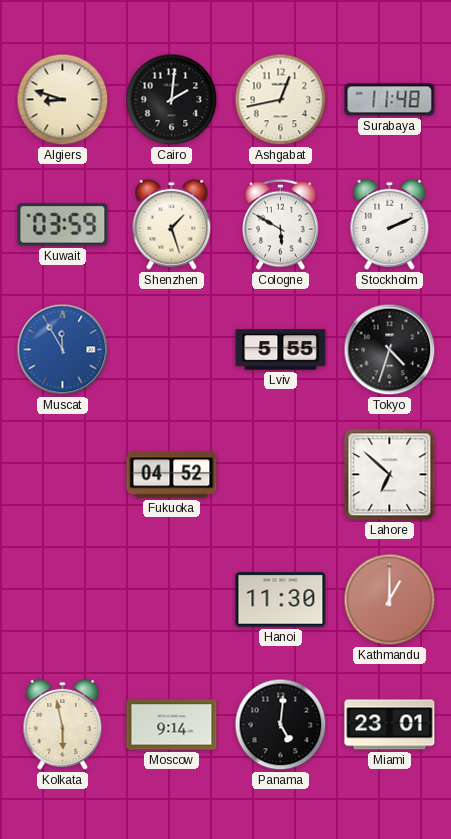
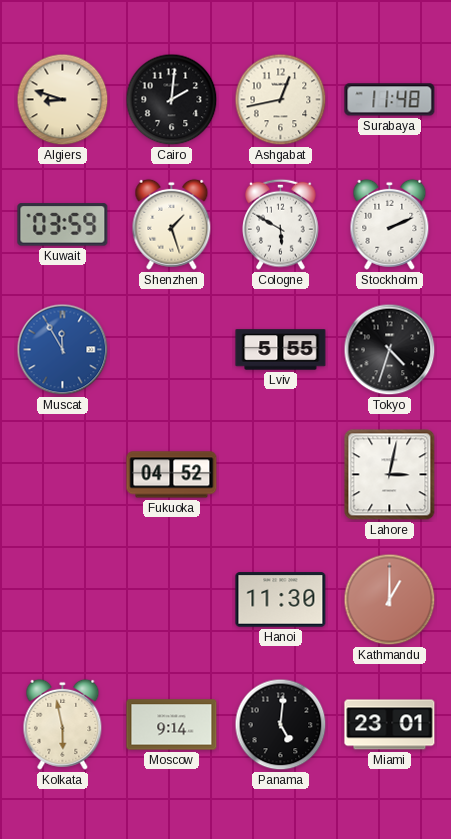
Lahore: 6:52 -> 3:02
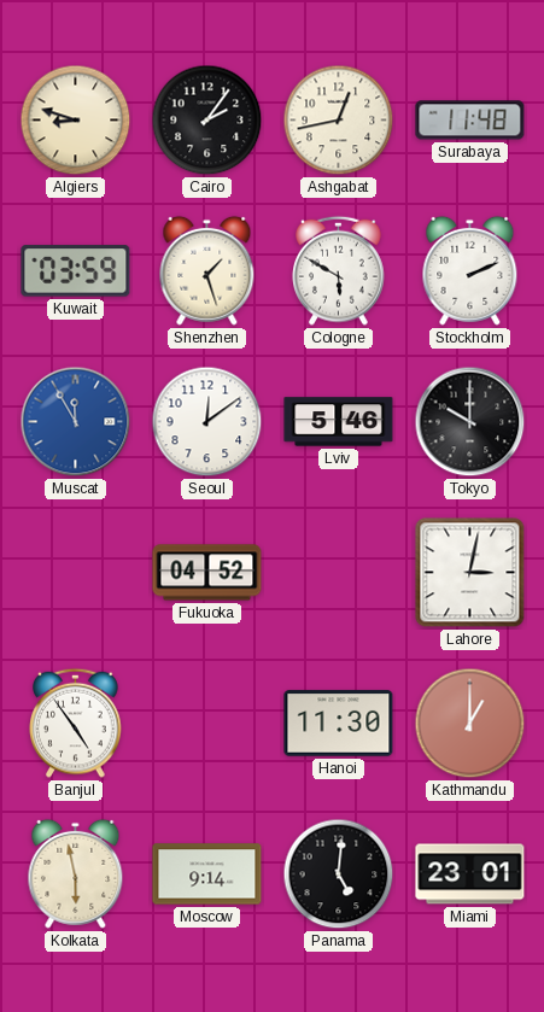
Cairo: 2:01 -> 2:06
Seoul: none -> 12:09
Lviv: 5:55 -> 5:46
Tokyo: 4:33 -> 10:00
Banjul: none -> 4:54
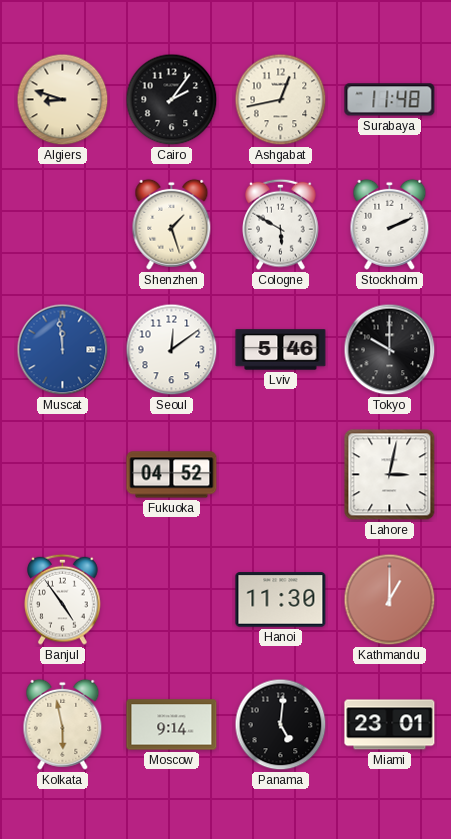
Kuwait: 03:59 -> none
Muscat: 11:55 -> 11:59
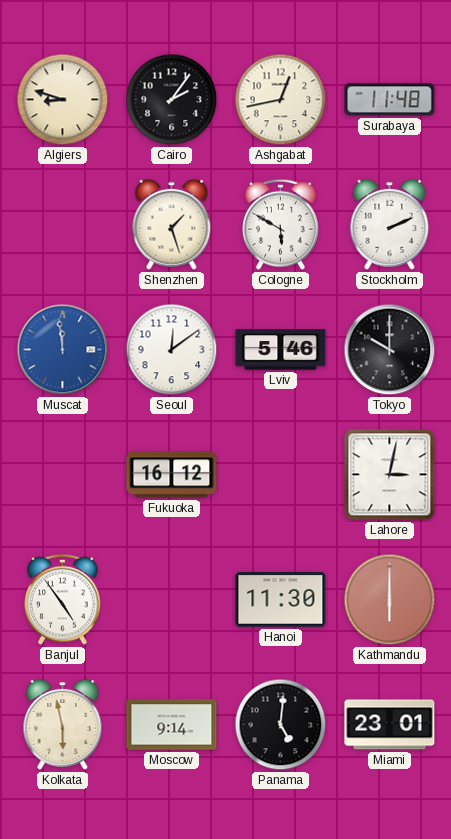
Fukuoka: 04:52 -> 16:12
Kathmandu: 1:00 -> 6:00
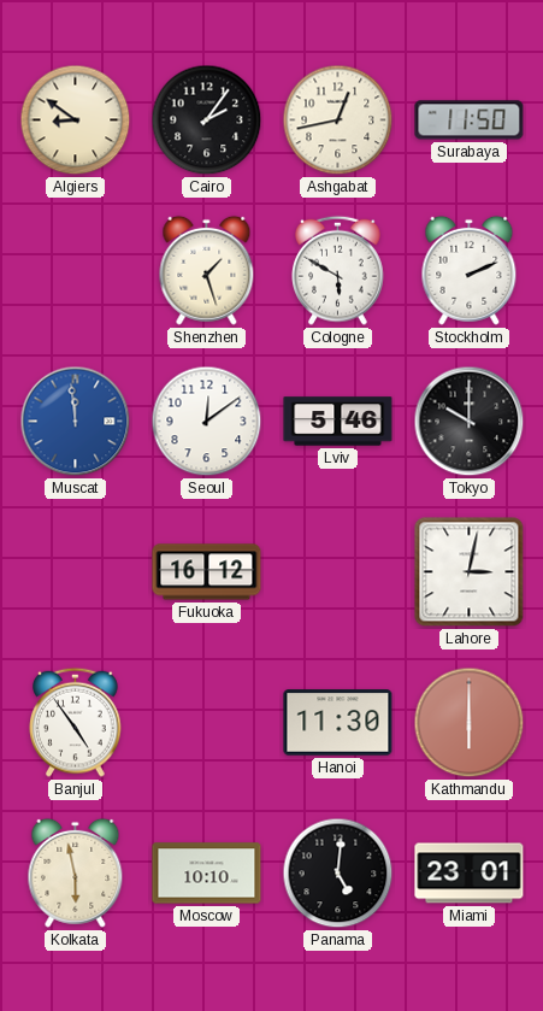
Algiers: 8:48 -> 8:51
Surabaya: 11:48 -> 11:50
Moscow: 9:14 -> 10:10
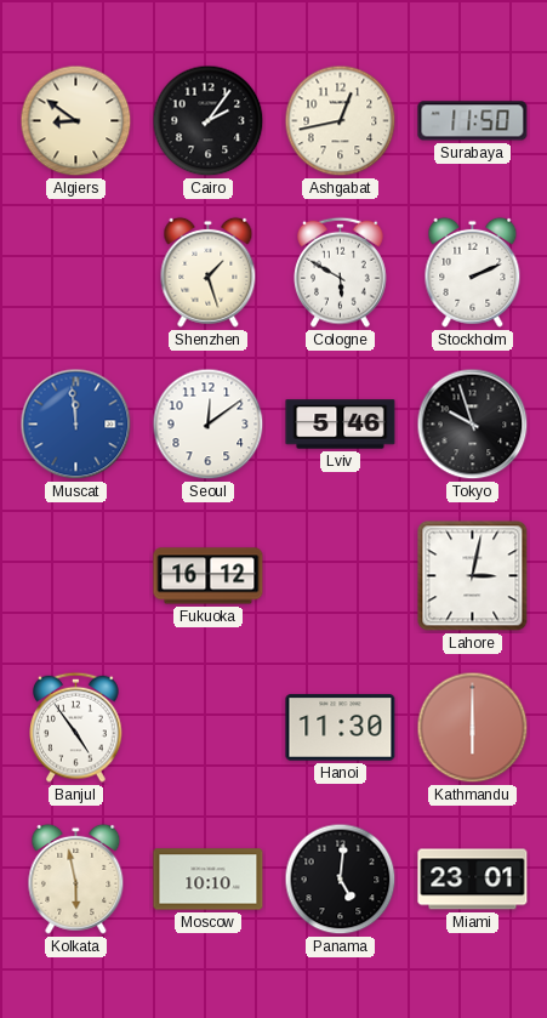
Tokyo: 10:00 -> 9:57
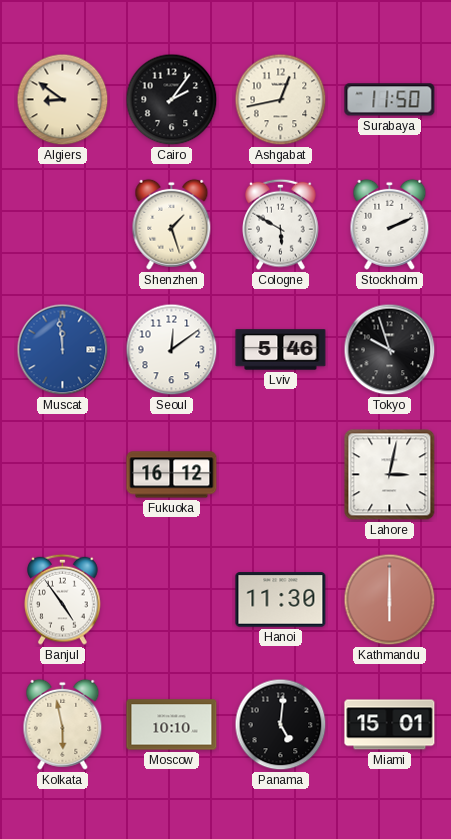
Miami: 23:01 -> 15:01
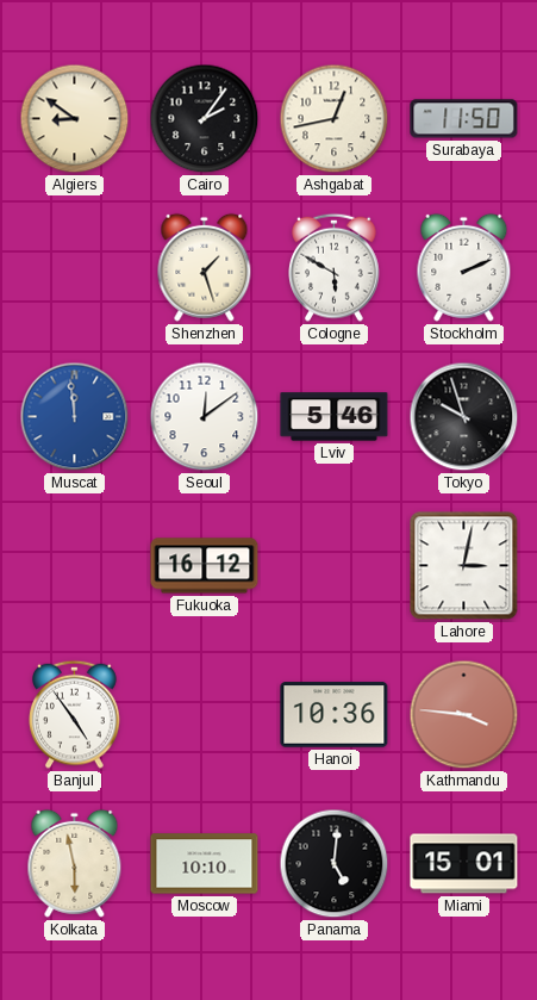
Hanoi: 11:30 -> 10:36
Kathmandu: 6:00 -> 3:46
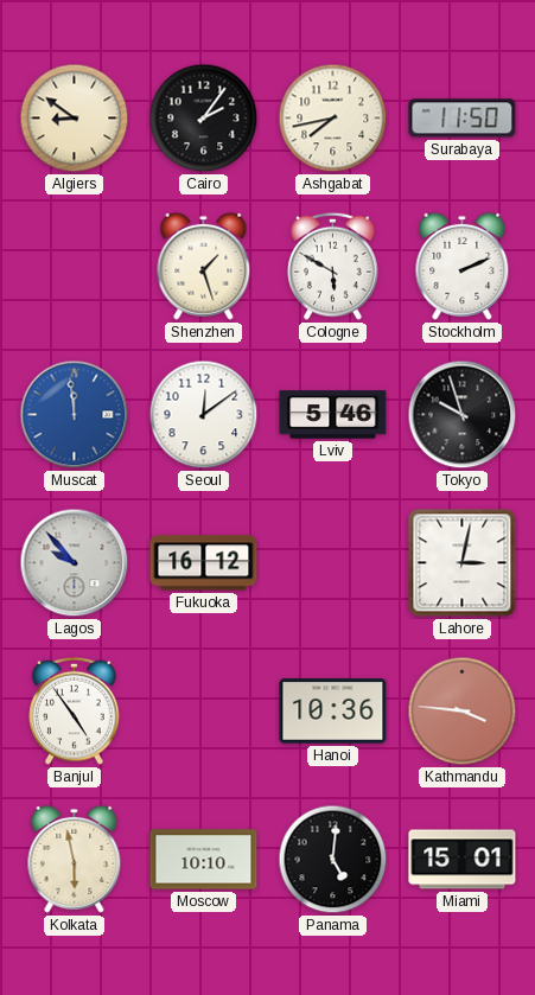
Ashgabat: 12:43 -> 7:43
Lagos: none -> 9:53
